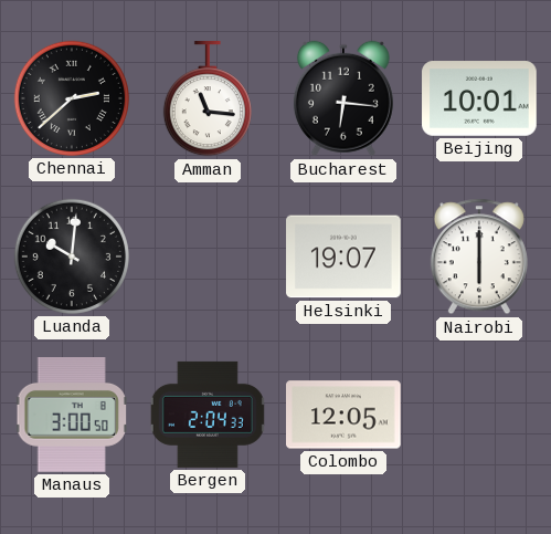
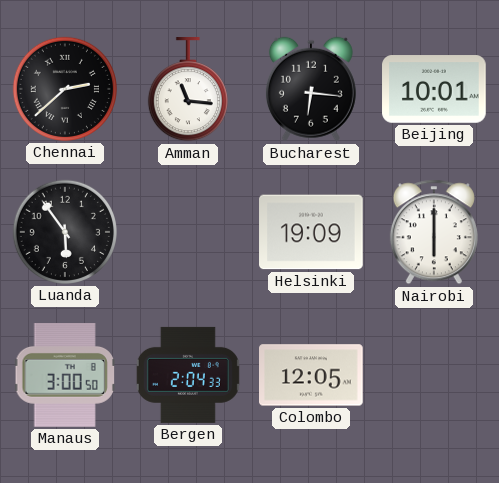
Luanda: 10:01 -> 5:54
Helsinki: 19:07 -> 19:09
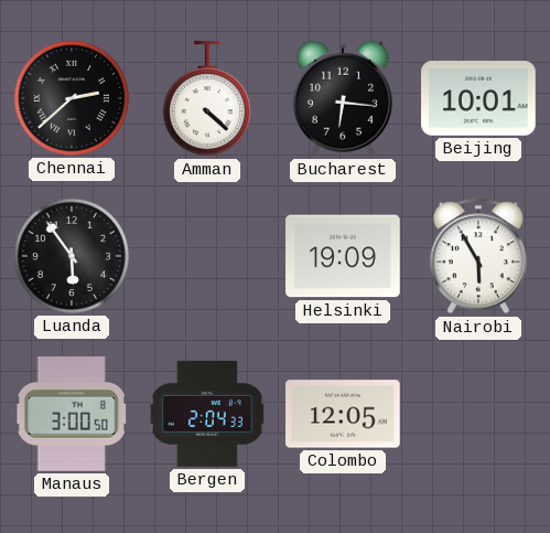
Amman: 11:16 -> 4:22
Nairobi: 6:00 -> 5:55
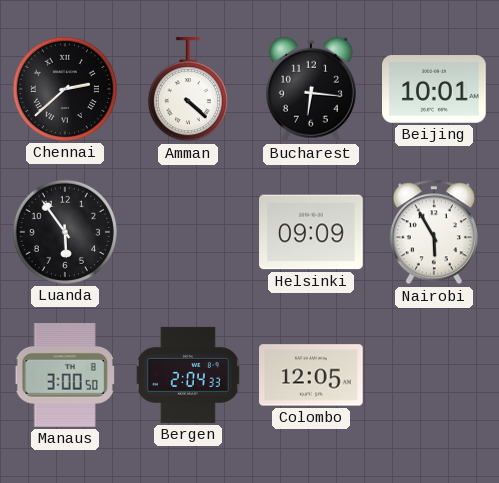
Helsinki: 19:09 -> 09:09
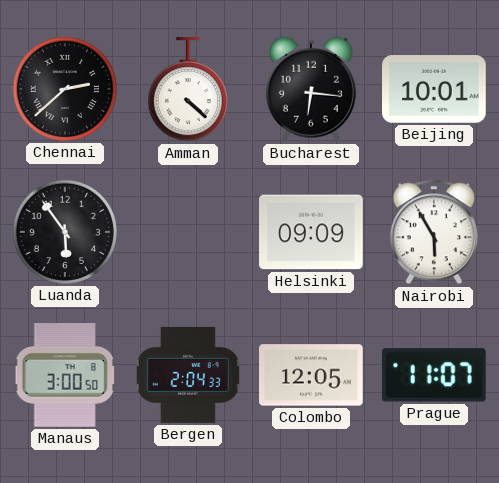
Prague: none -> 11:07
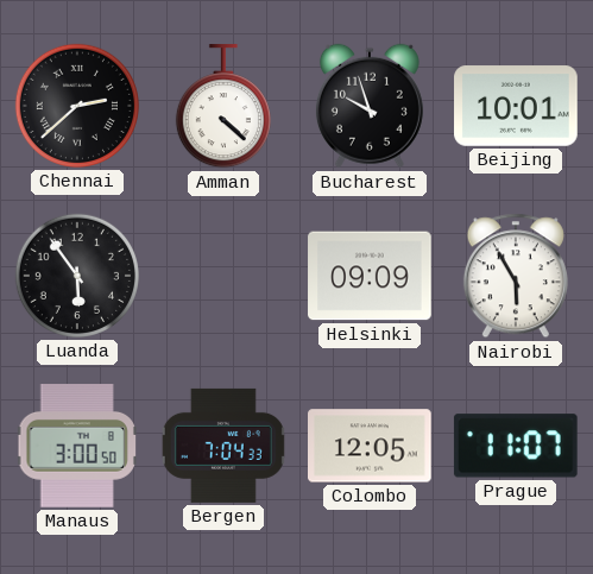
Bucharest: 6:16 -> 9:57
Bergen: 2:04 -> 7:04
